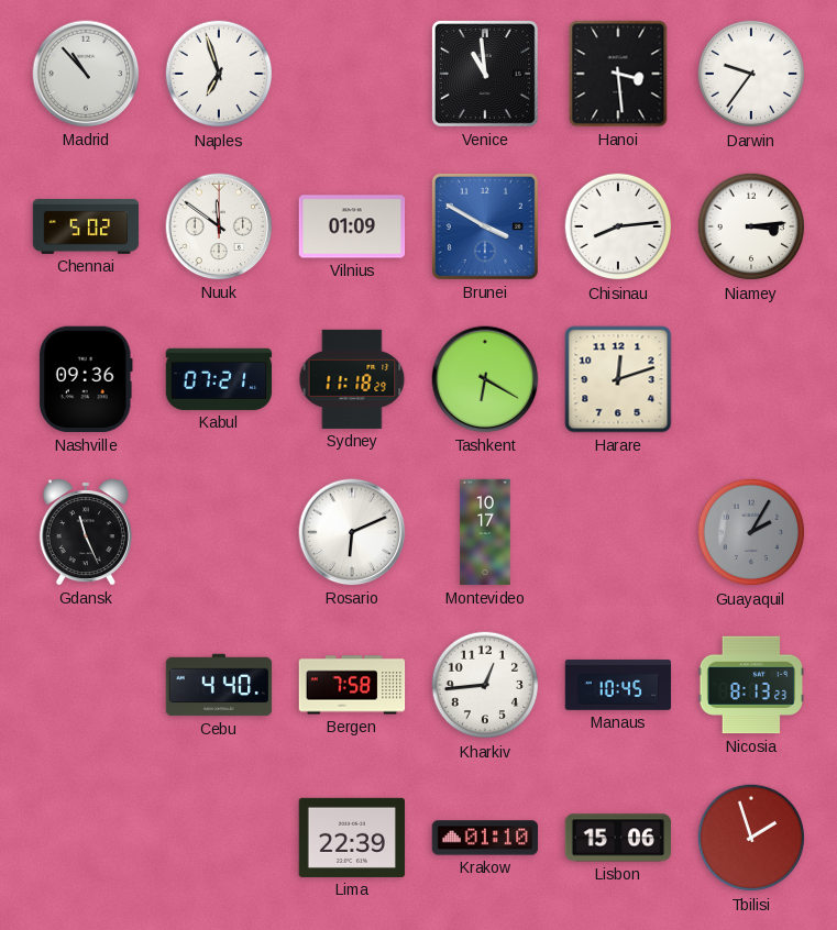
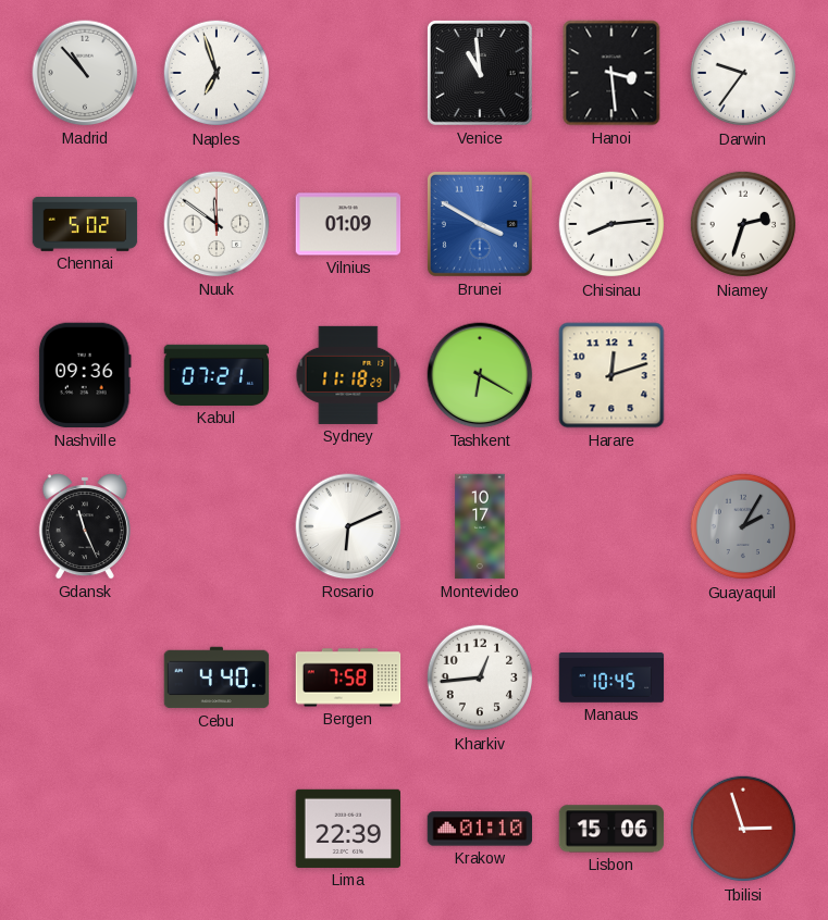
Niamey: 3:14 -> 2:33
Nicosia: 8:13 -> none
Tbilisi: 1:57 -> 2:57
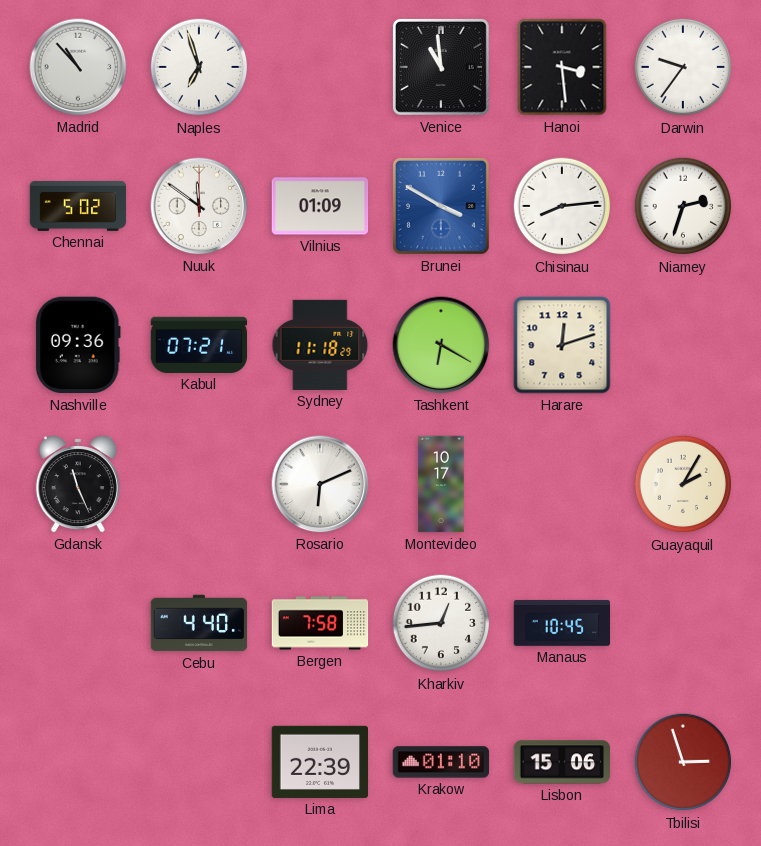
Guayaquil dial: grey -> cream
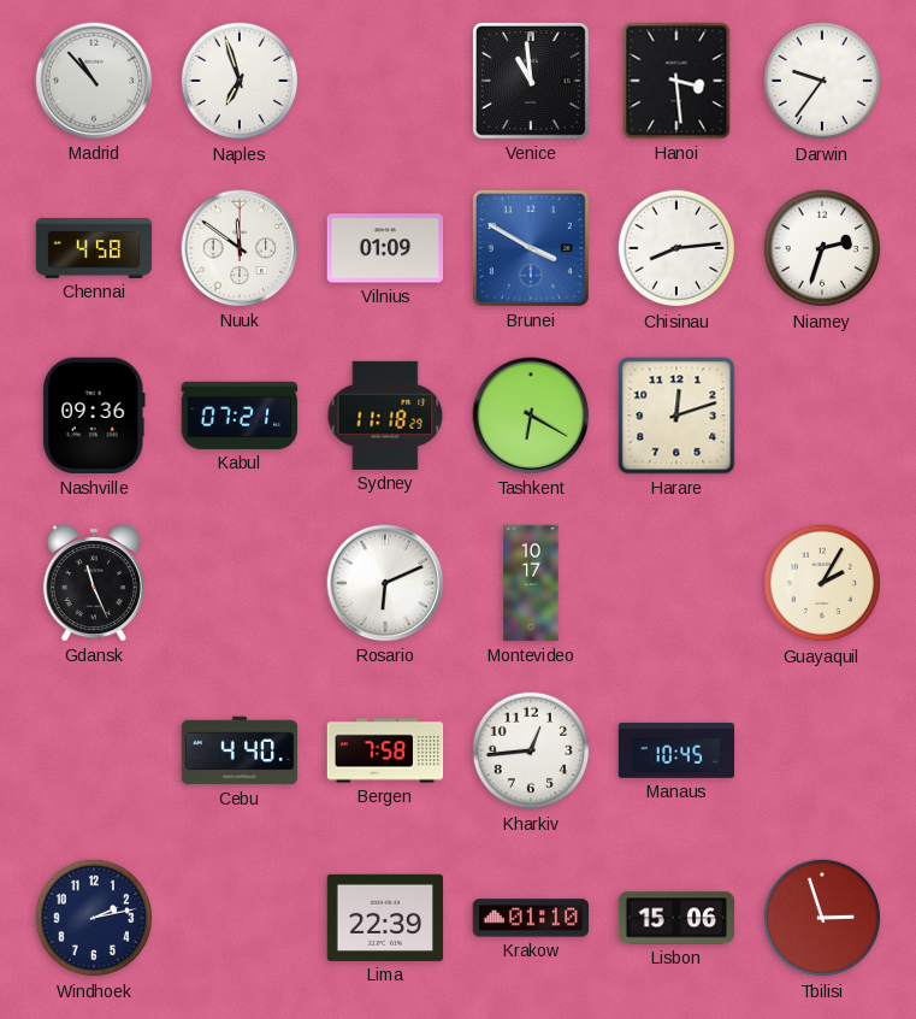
Chennai: 5:02 -> 4:58
Windhoek: none -> 2:13
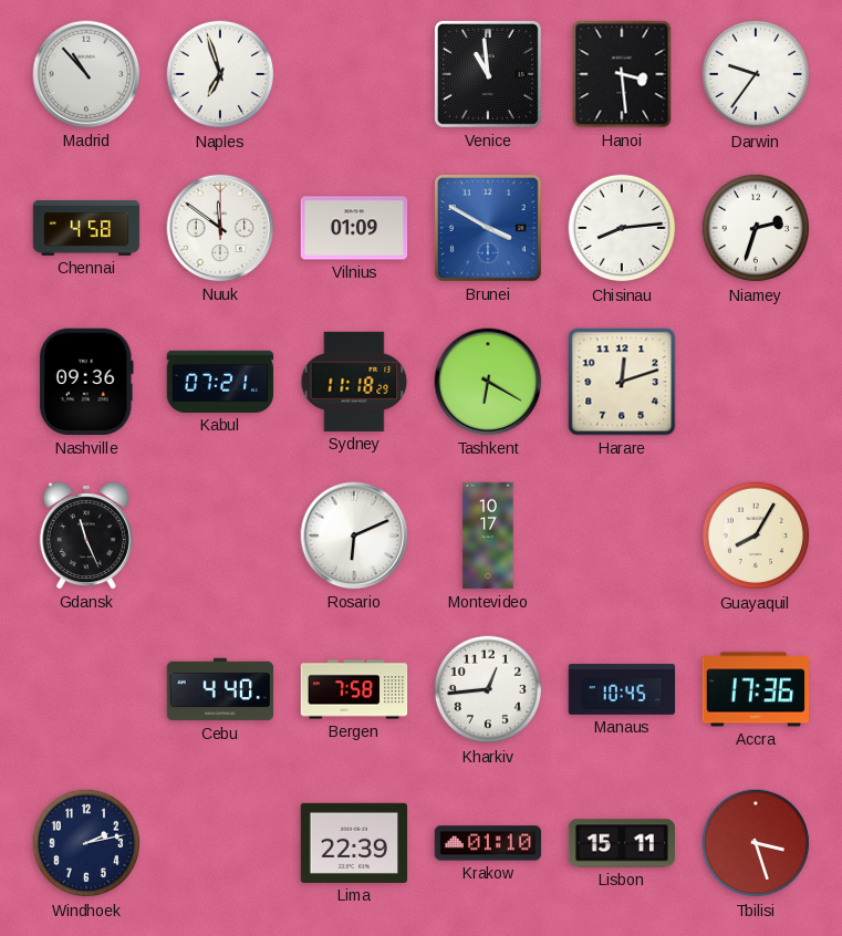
Guayaquil: 2:05 -> 8:05
Accra: none -> 17:36
Lisbon: 15:06 -> 15:11
Tbilisi: 2:57 -> 3:27
